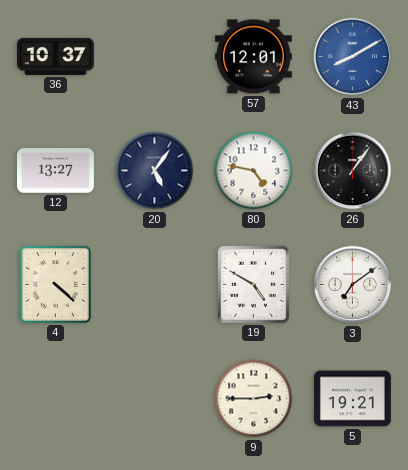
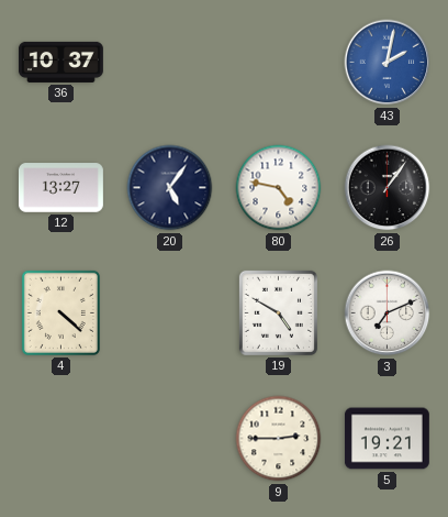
57: 12:01 -> none
43: 8:10 -> 2:02
3: 7:09 -> 7:11
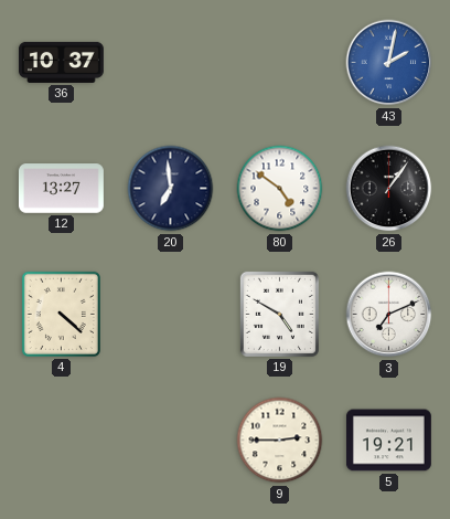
20: 5:06 -> 6:59
80: 4:47 -> 4:51
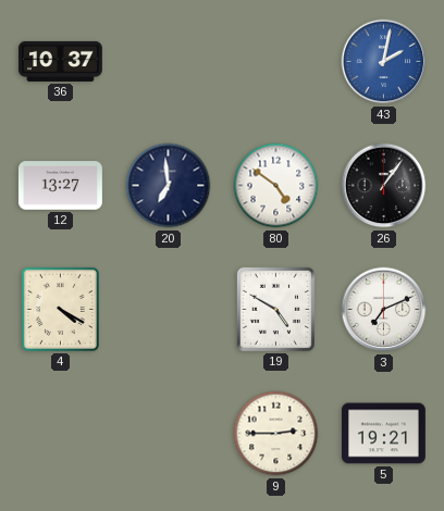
4: 4:22 -> 4:20
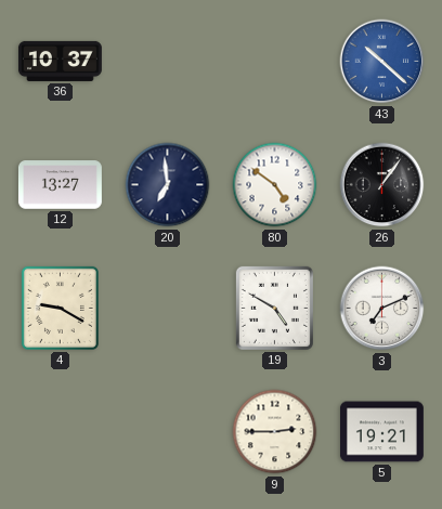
43: 2:02 -> 10:22
4: 4:20 -> 9:20
